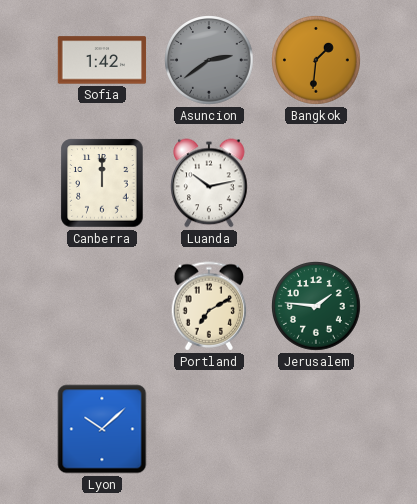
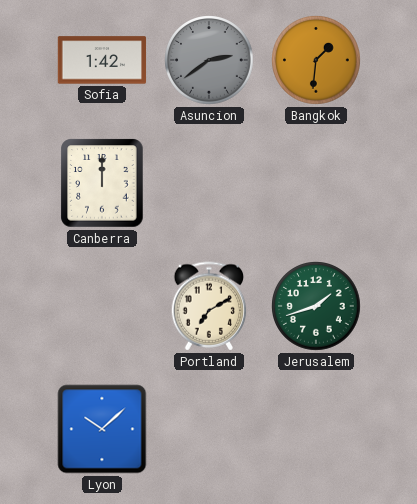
Luanda: 10:13 -> none
Jerusalem: 1:46 -> 1:42
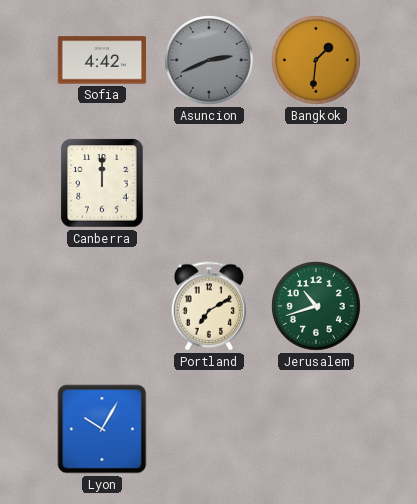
Sofia: 1:42 -> 4:42
Asuncion: 2:39 -> 2:41
Jerusalem: 1:42 -> 10:42
Lyon: 10:08 -> 10:05
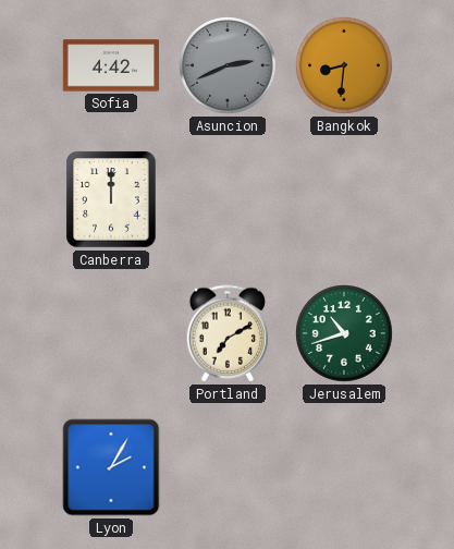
Bangkok: 1:31 -> 8:31
Lyon: 10:05 -> 2:05
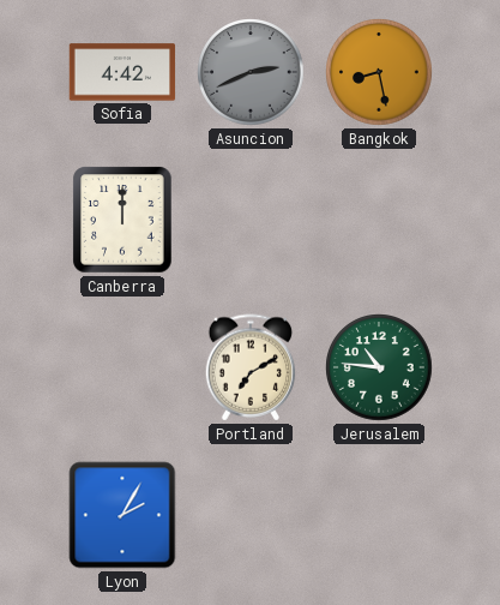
Bangkok: 8:31 -> 8:28
Jerusalem: 10:42 -> 10:46
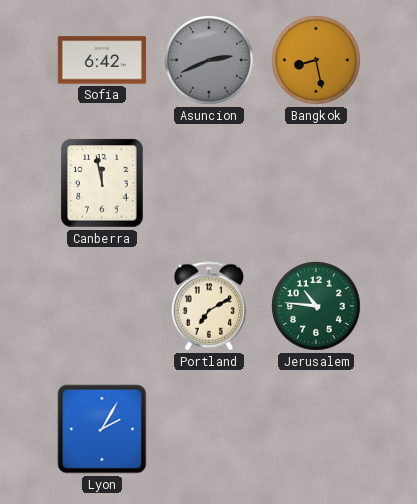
Sofia: 4:42 -> 6:42
Canberra: 12:00 -> 11:58
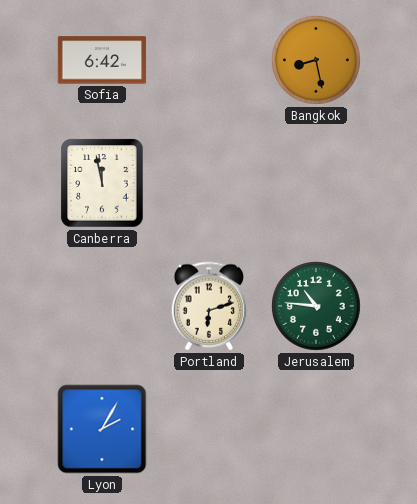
Asuncion: 2:41 -> none
Portland: 7:10 -> 6:12
